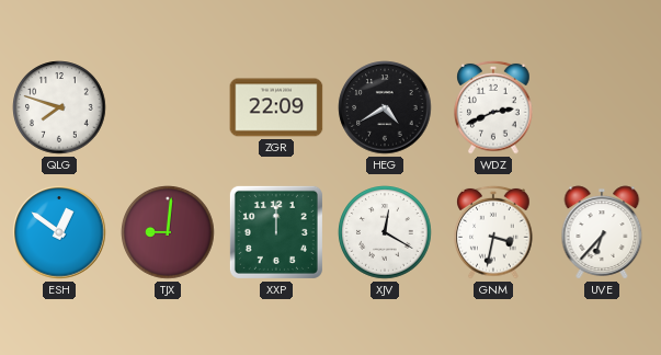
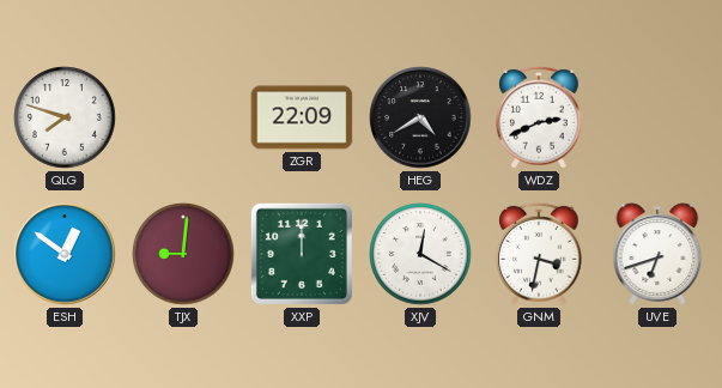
UVE: 6:37 -> 6:42
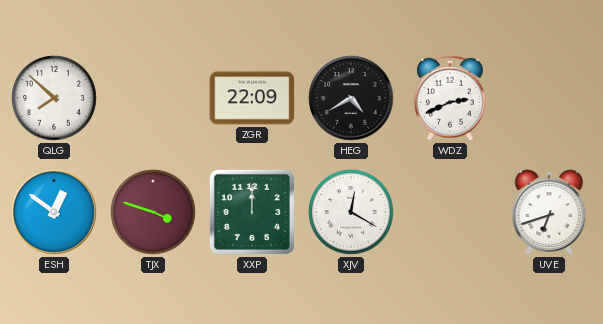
QLG: 7:48 -> 7:52
TJX: 9:01 -> 3:48
GNM: 3:32 -> none
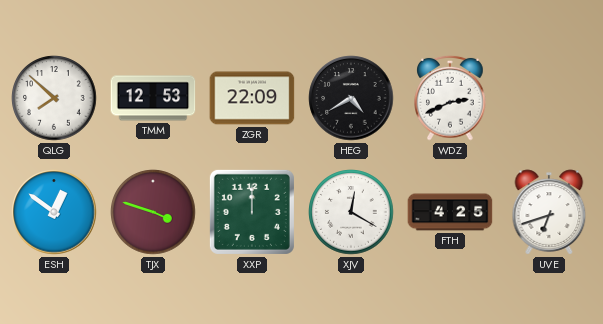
TMM: none -> 12:53
FTH: none -> 4:25
